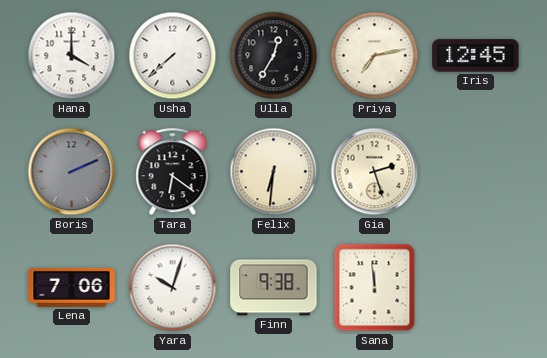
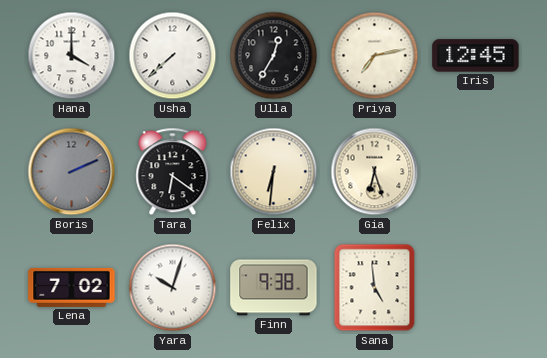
Gia: 2:27 -> 6:27
Lena: 7:06 -> 7:02
Sana: 11:59 -> 4:59
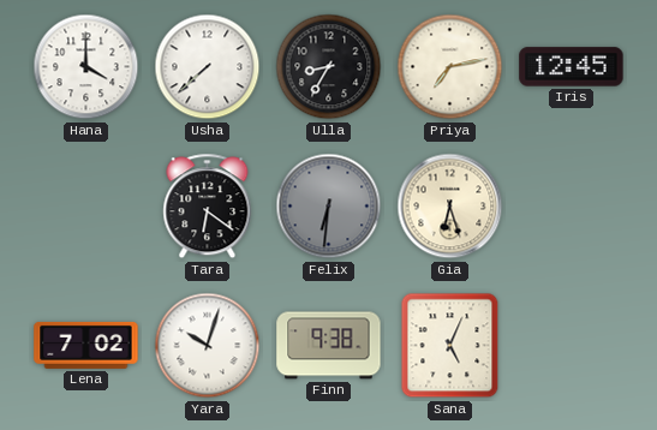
Ulla: 12:35 -> 8:35
Boris: 2:11 -> none
Felix dial: cream -> grey
Sana: 4:59 -> 5:04
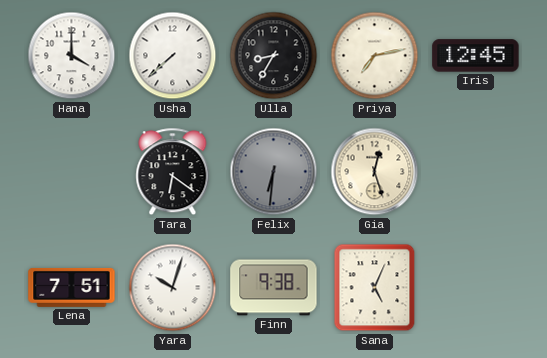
Gia: 6:27 -> 12:27
Lena: 7:02 -> 7:51
